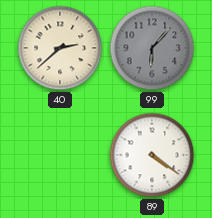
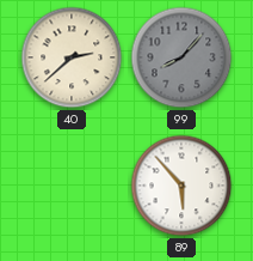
99: 6:07 -> 8:07
89: 4:21 -> 5:53
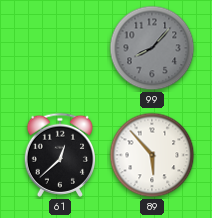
40: 2:38 -> none
61: none -> 12:38
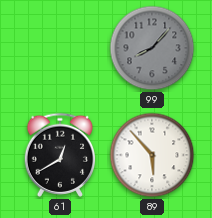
61: 12:38 -> 12:40
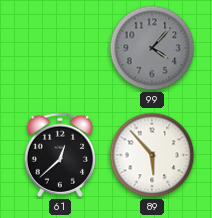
99: 8:07 -> 4:07
61: 12:40 -> 12:38
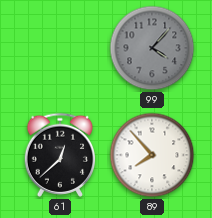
89: 5:53 -> 7:53
